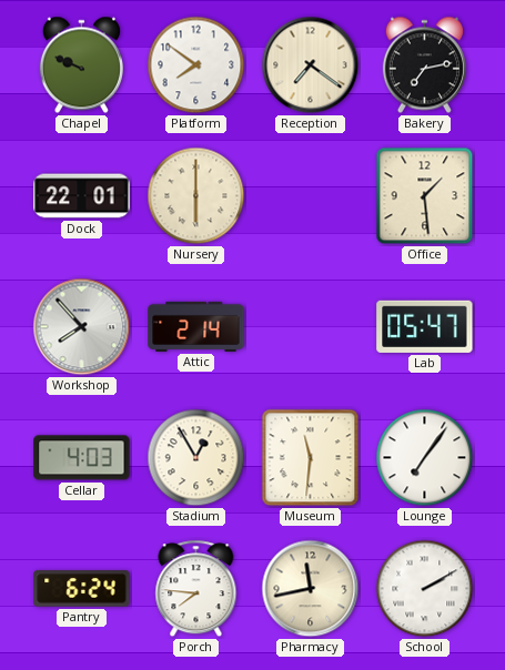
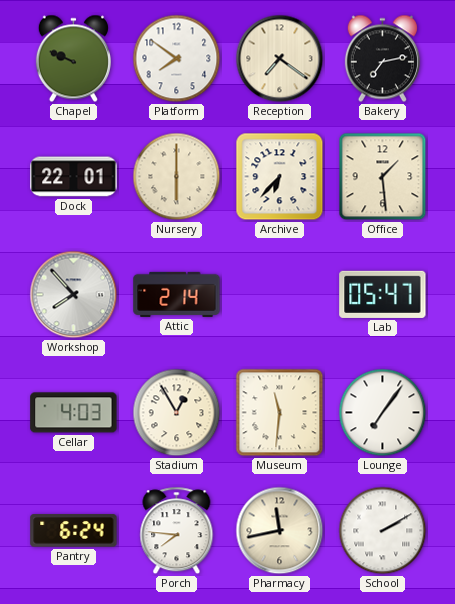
Archive: none -> 6:37
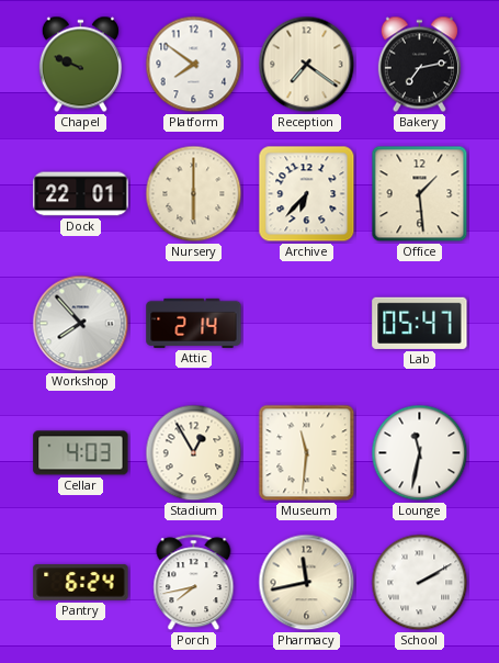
Lounge: 7:06 -> 11:32
Porch: 7:46 -> 7:43
